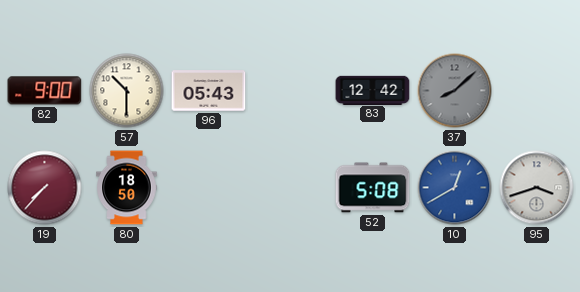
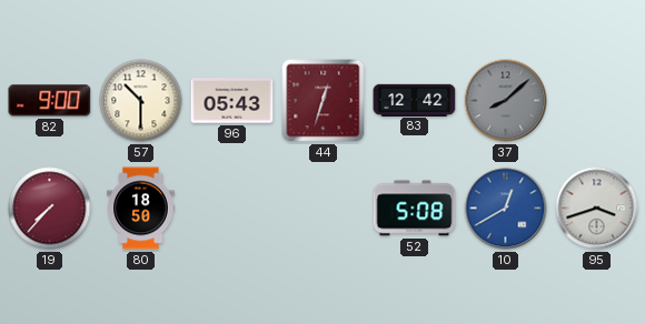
44: none -> 12:33
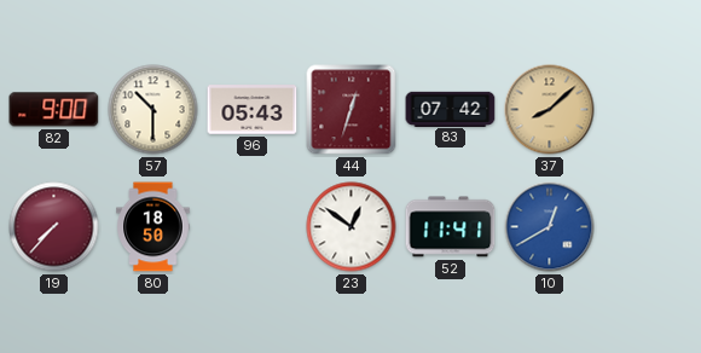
83: 12:42 -> 07:42
37 dial: grey -> champagne
23: none -> 12:51
52: 5:08 -> 11:41
95: 3:42 -> none
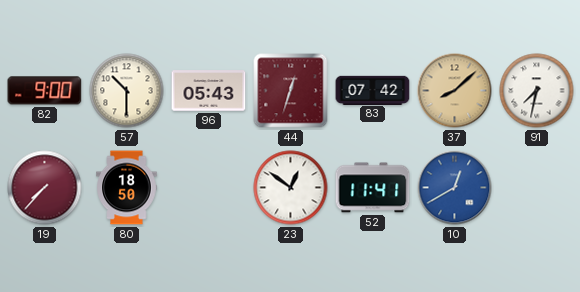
91: none -> 7:32
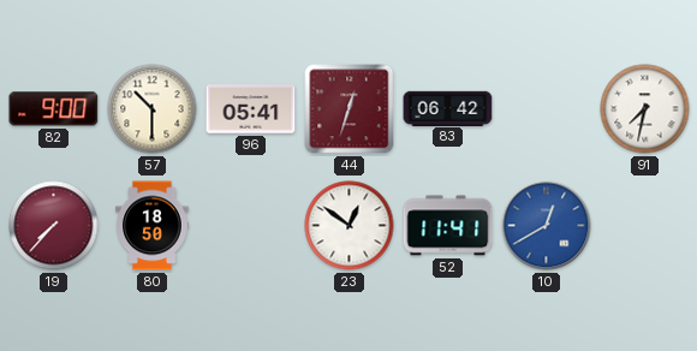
96: 05:43 -> 05:41
83: 07:42 -> 06:42
37: 8:08 -> none
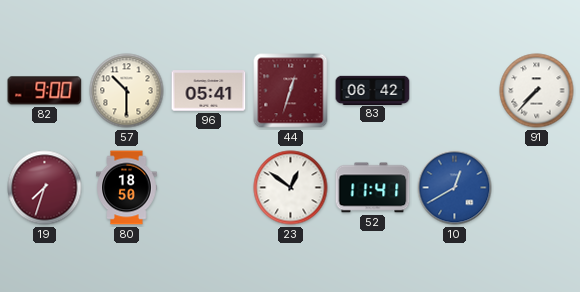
91: 7:32 -> 7:37
19: 7:37 -> 7:33
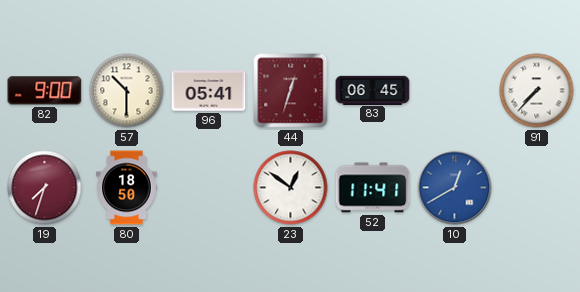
83: 06:42 -> 06:45
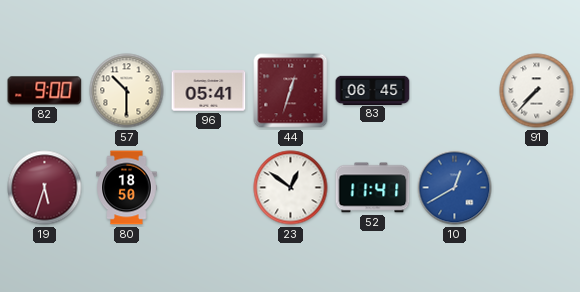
19: 7:33 -> 5:33
